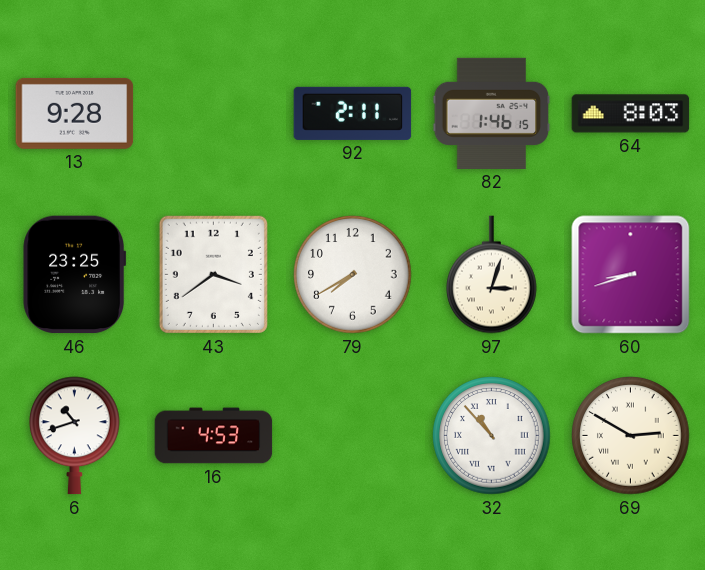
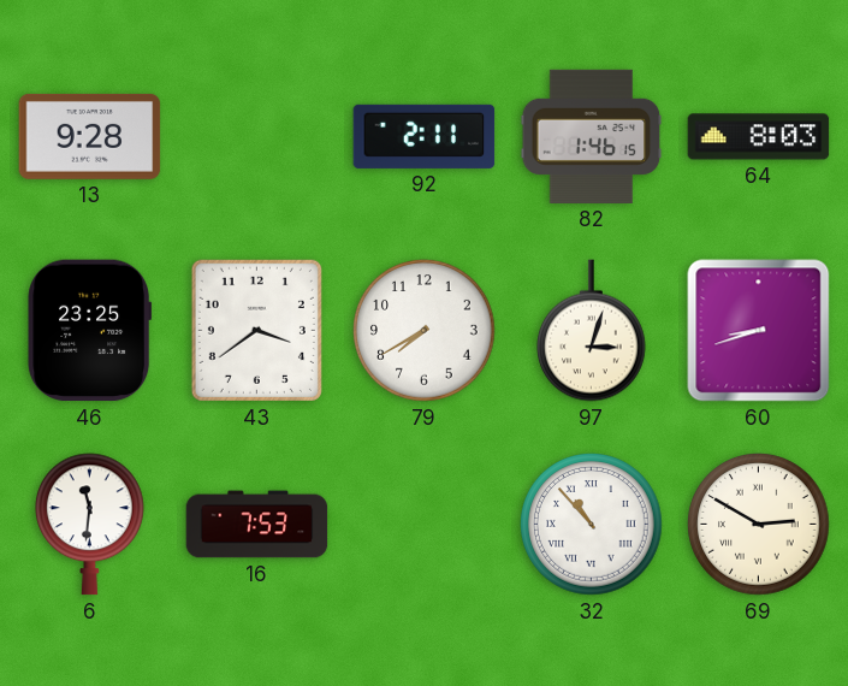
6: 10:42 -> 11:31
16: 4:53 -> 7:53
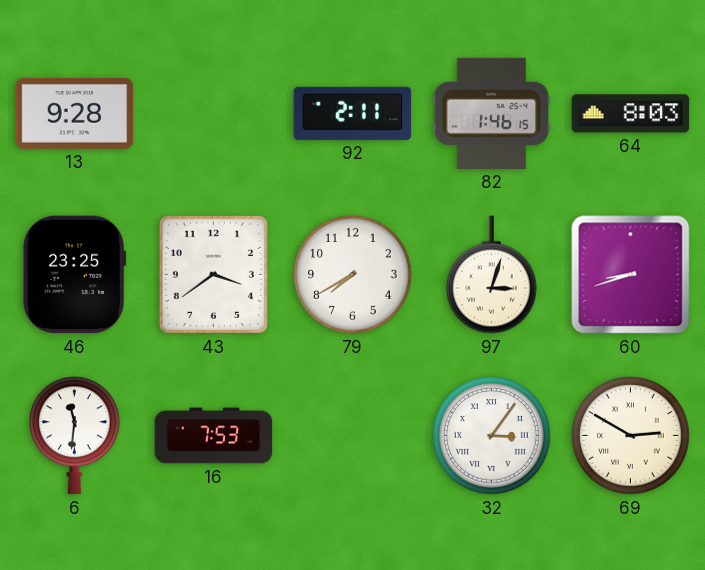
32: 10:53 -> 3:06
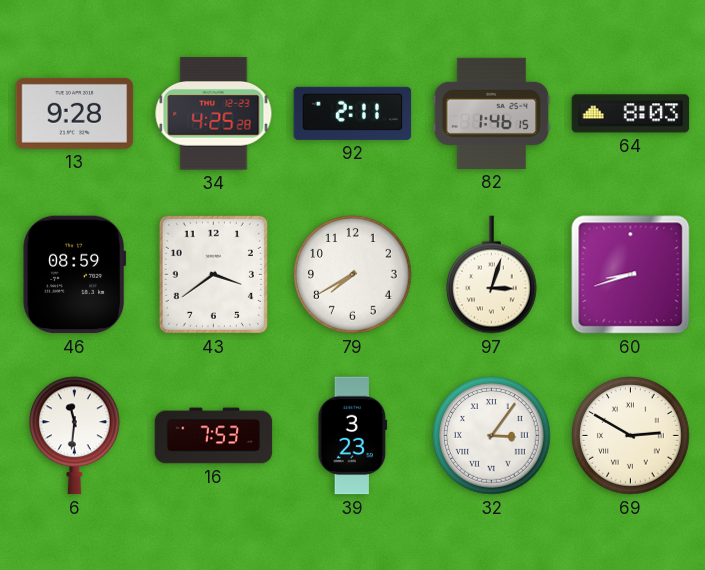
34: none -> 4:25
46: 23:25 -> 08:59
39: none -> 3:23
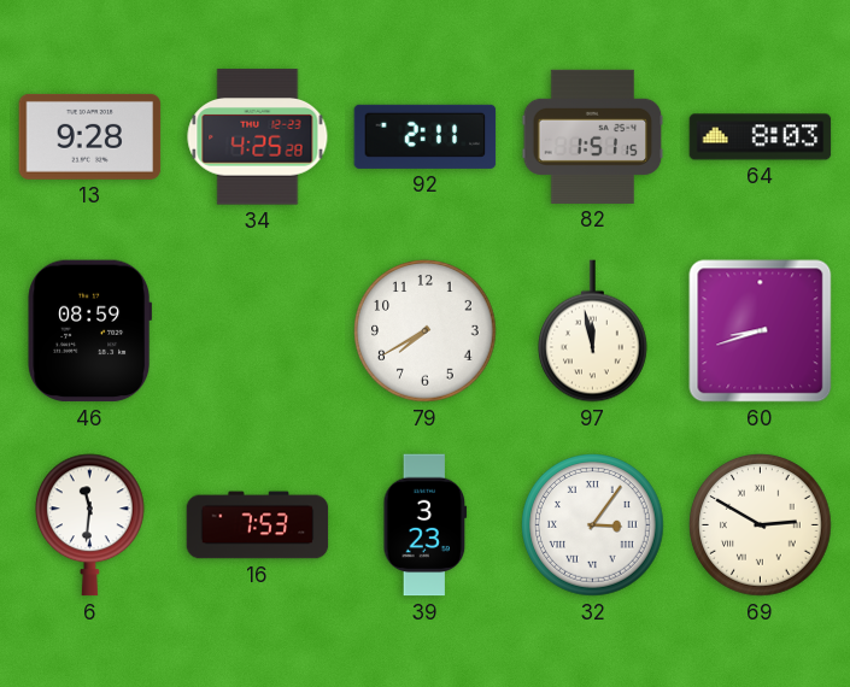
82: 1:46 -> 1:51
43: 3:39 -> none
97: 3:03 -> 11:58
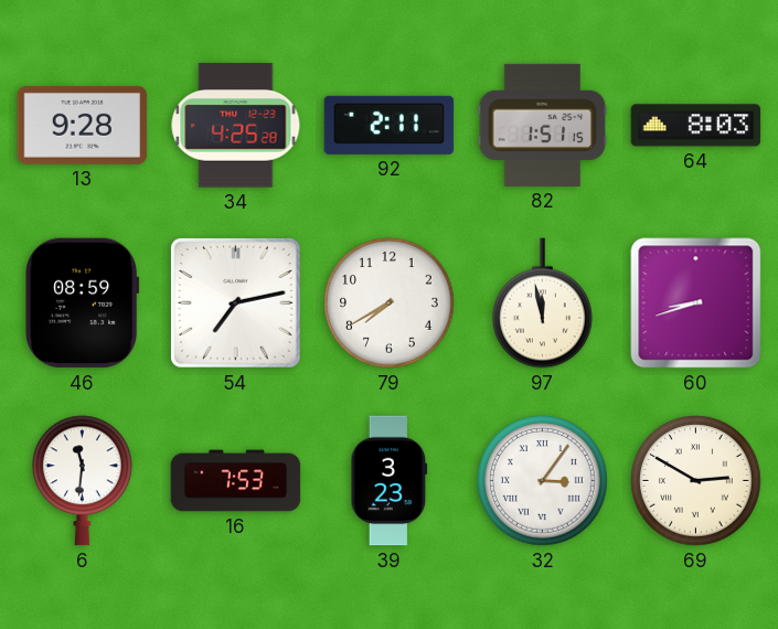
54: none -> 7:13
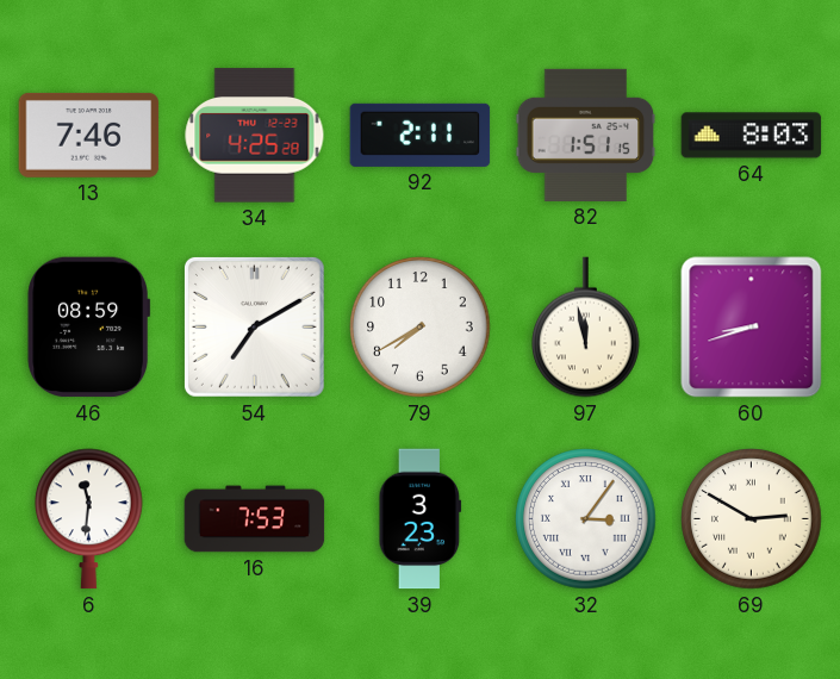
13: 9:28 -> 7:46
54: 7:13 -> 7:10
